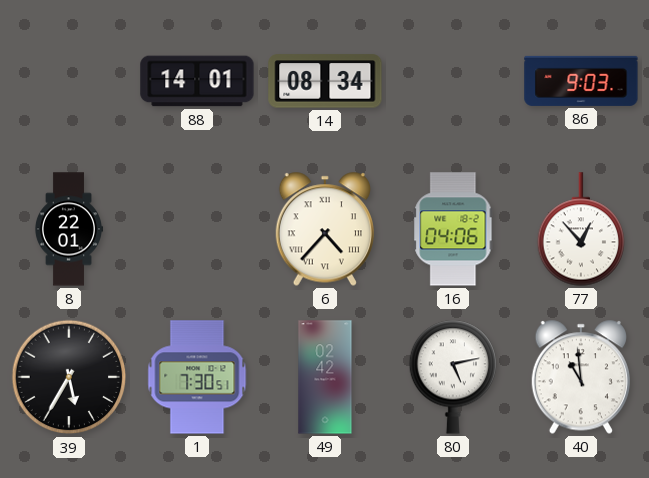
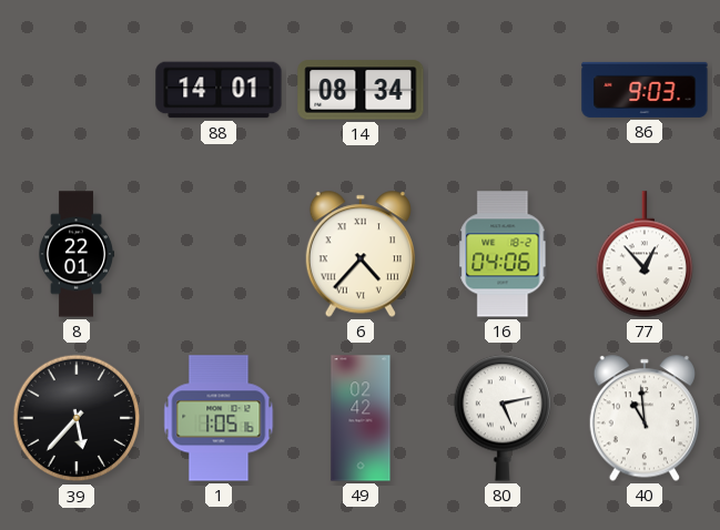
39: 5:35 -> 5:37
1: 7:30 -> 1:05
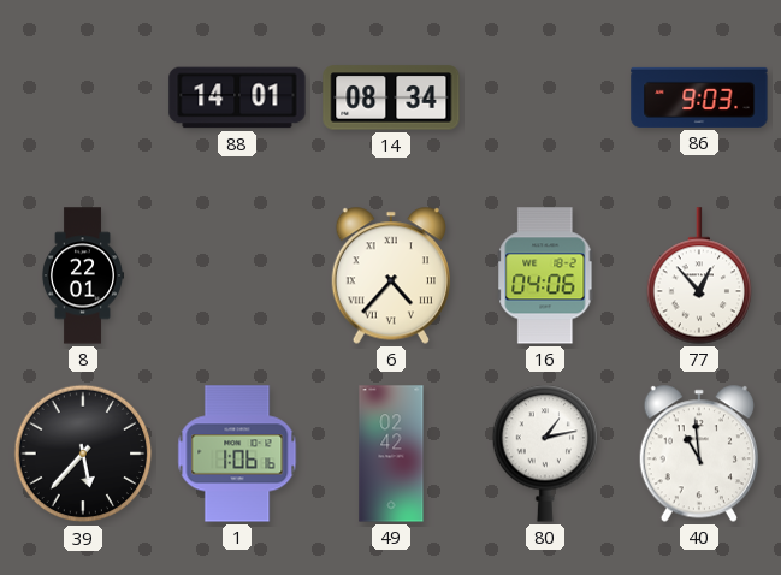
1: 1:05 -> 1:06
80: 5:13 -> 1:13
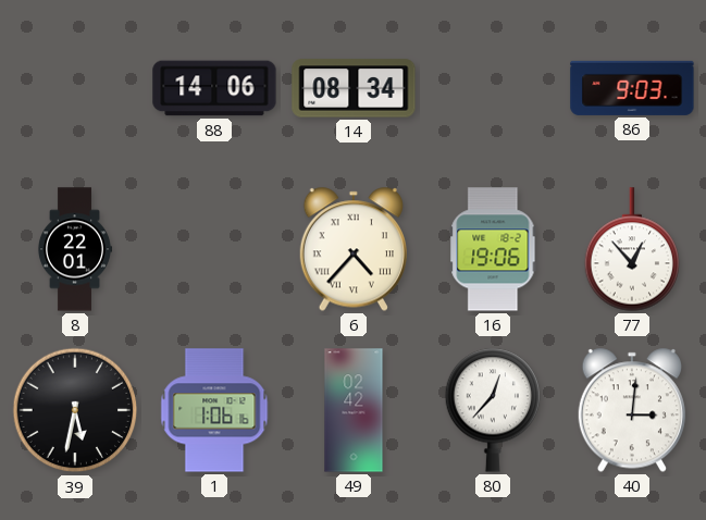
88: 14:01 -> 14:06
16: 04:06 -> 19:06
39: 5:37 -> 5:32
80: 1:13 -> 12:37
40: 10:59 -> 3:01
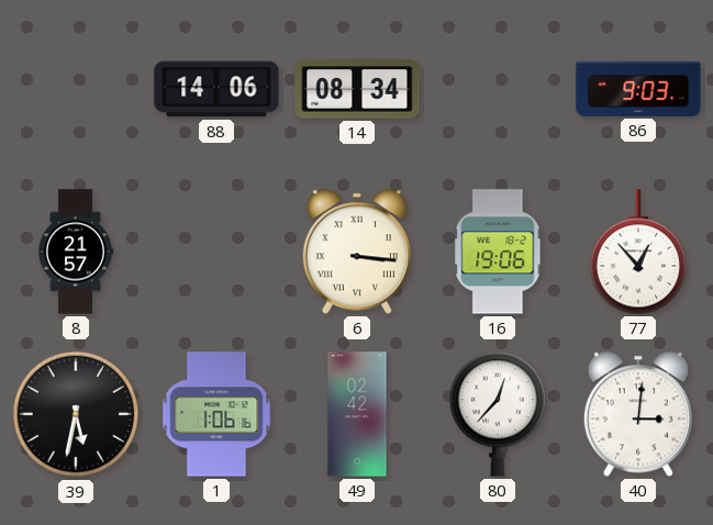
8: 22:01 -> 21:57
6: 4:37 -> 3:16
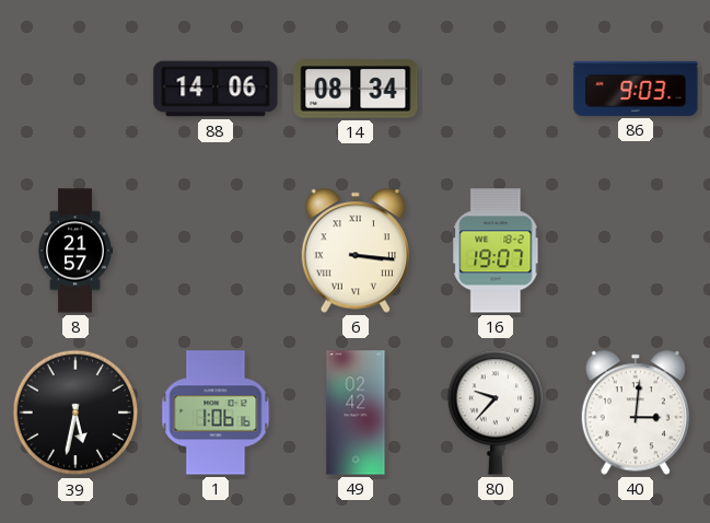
16: 19:06 -> 19:07
77: 12:53 -> none
80: 12:37 -> 9:37
